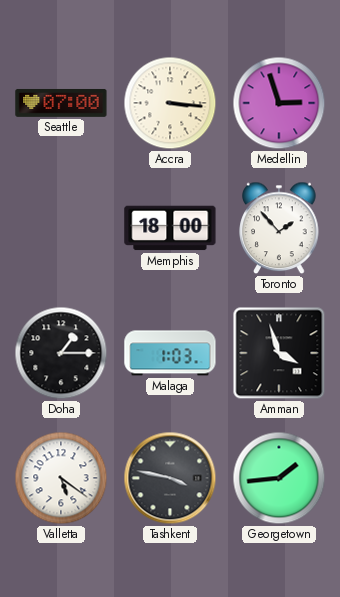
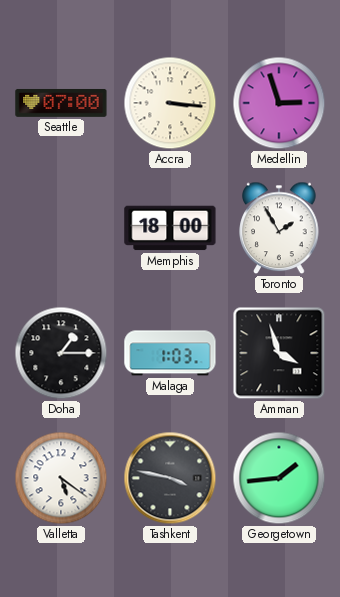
Toronto: 1:53 -> 1:55
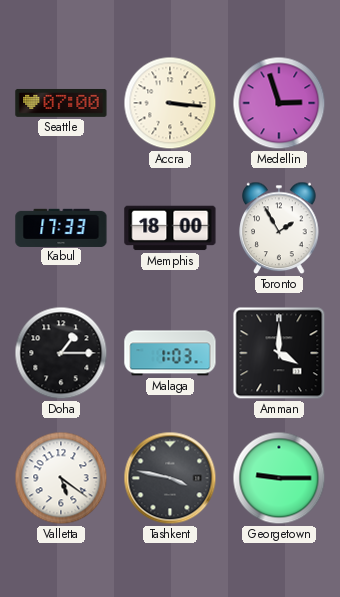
Kabul: none -> 17:33
Amman: 3:57 -> 4:00
Georgetown: 1:44 -> 9:15
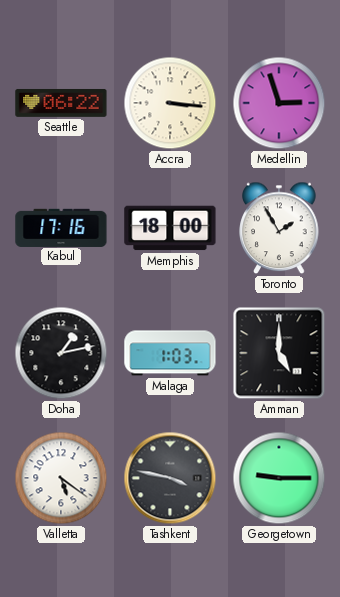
Seattle: 07:00 -> 06:22
Kabul: 17:33 -> 17:16
Doha: 1:15 -> 1:13
Amman: 4:00 -> 5:00
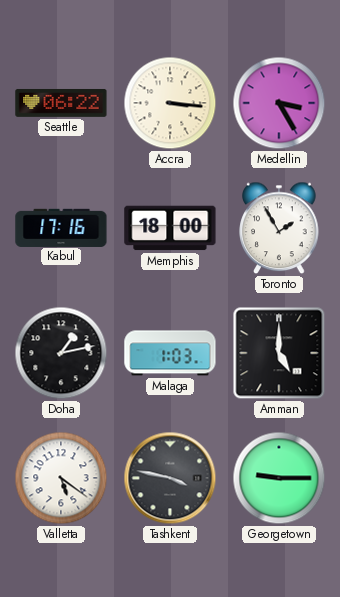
Medellin: 2:57 -> 3:25
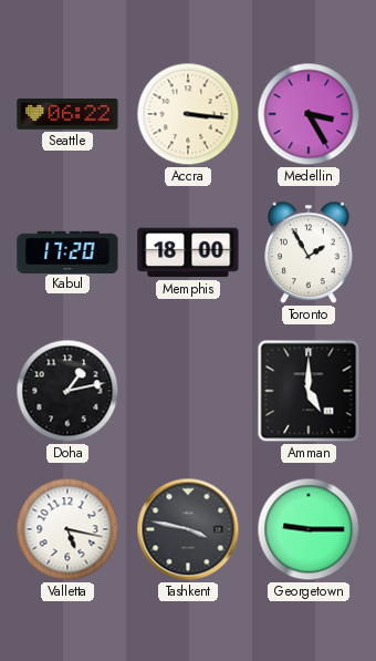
Kabul: 17:16 -> 17:20
Malaga: 1:03 -> none
Valletta: 5:21 -> 5:17
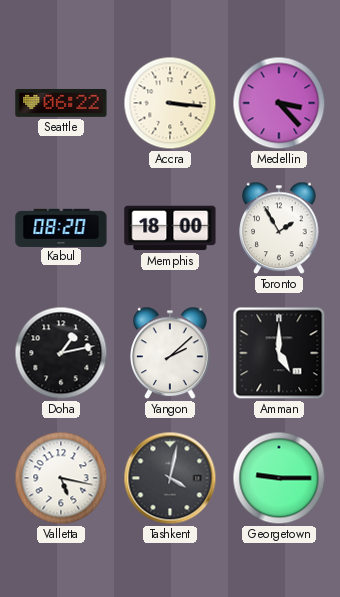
Medellin: 3:25 -> 3:23
Kabul: 17:20 -> 08:20
Yangon: none -> 2:08
Tashkent: 3:47 -> 4:02
